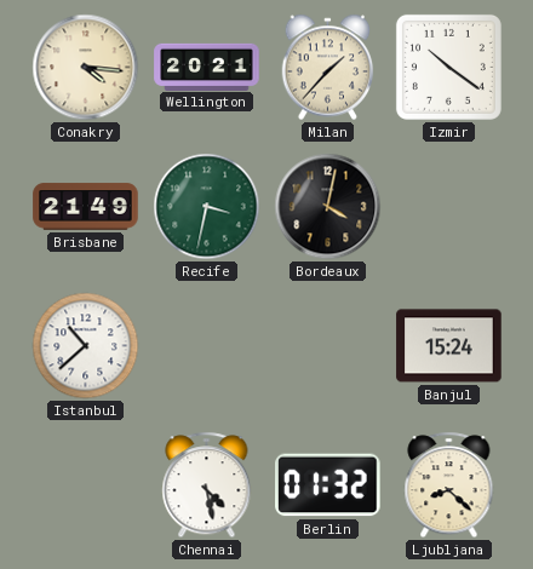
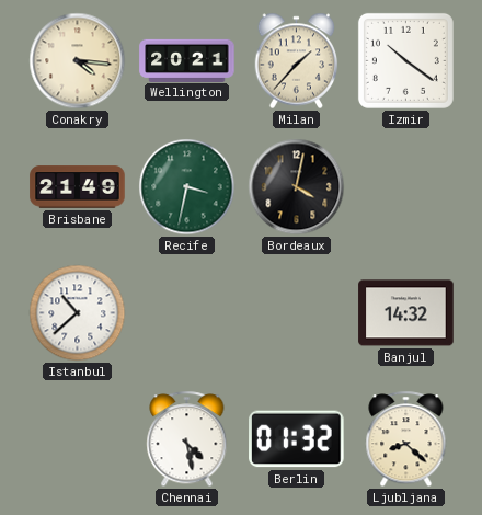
Banjul: 15:24 -> 14:32
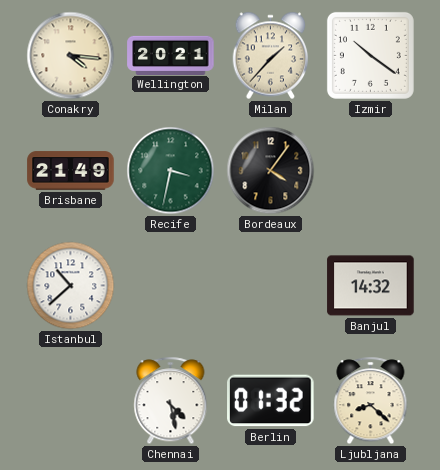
Bordeaux: 4:02 -> 4:06
